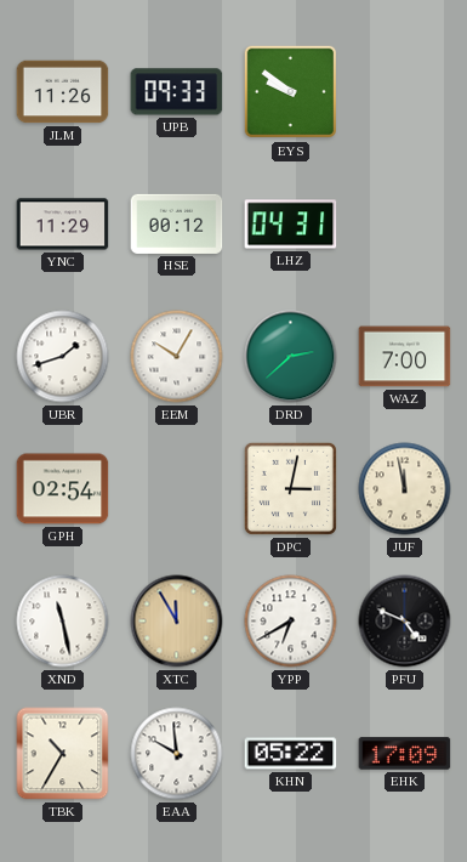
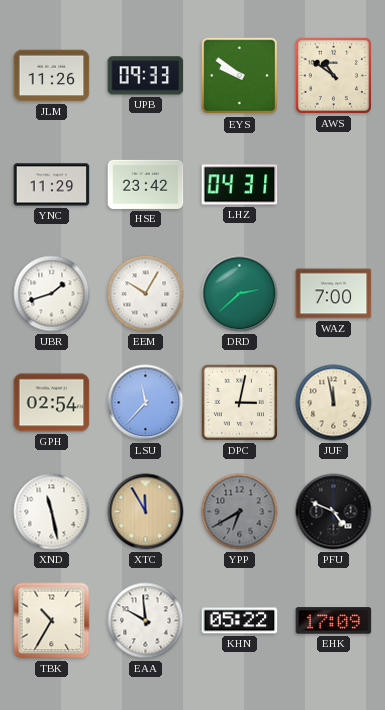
AWS: none -> 10:51
HSE: 00:12 -> 23:42
LSU: none -> 11:37
YPP dial: white -> grey
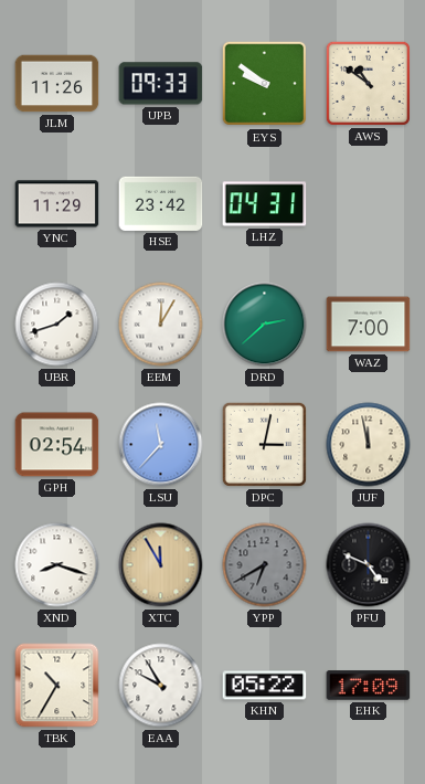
EEM: 10:05 -> 12:05
XND: 11:28 -> 8:18
EAA: 9:59 -> 9:55
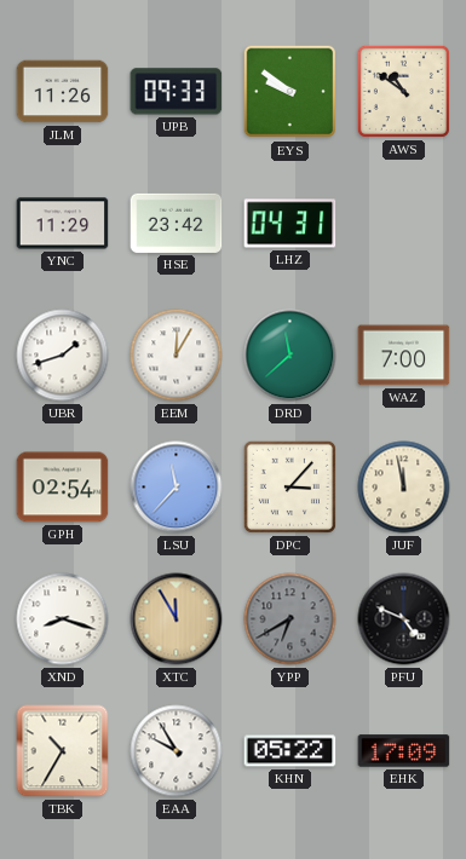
DRD: 2:38 -> 11:38
DPC: 3:02 -> 3:07
